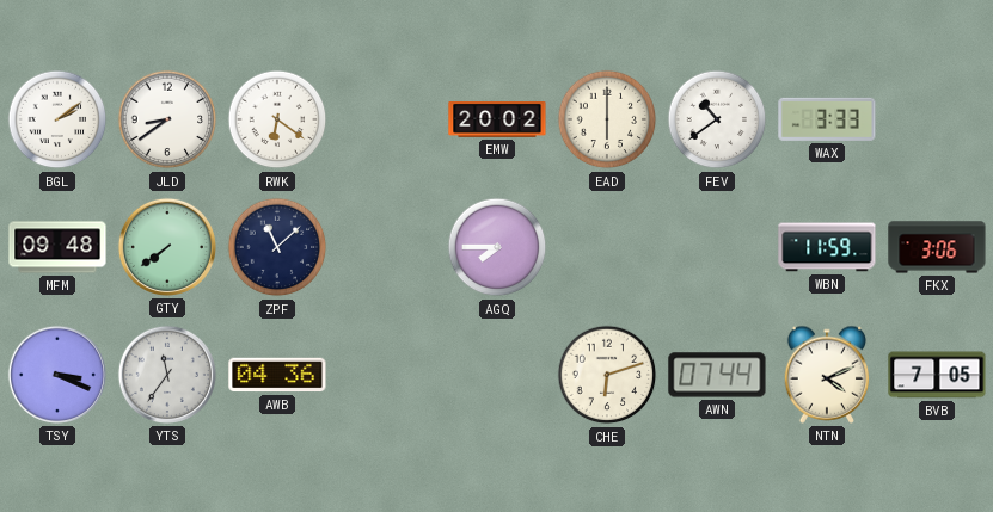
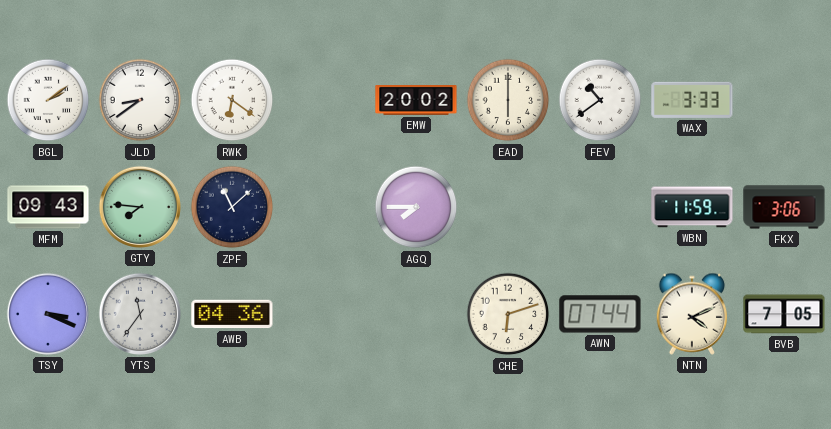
MFM: 09:48 -> 09:43
GTY: 7:39 -> 7:46
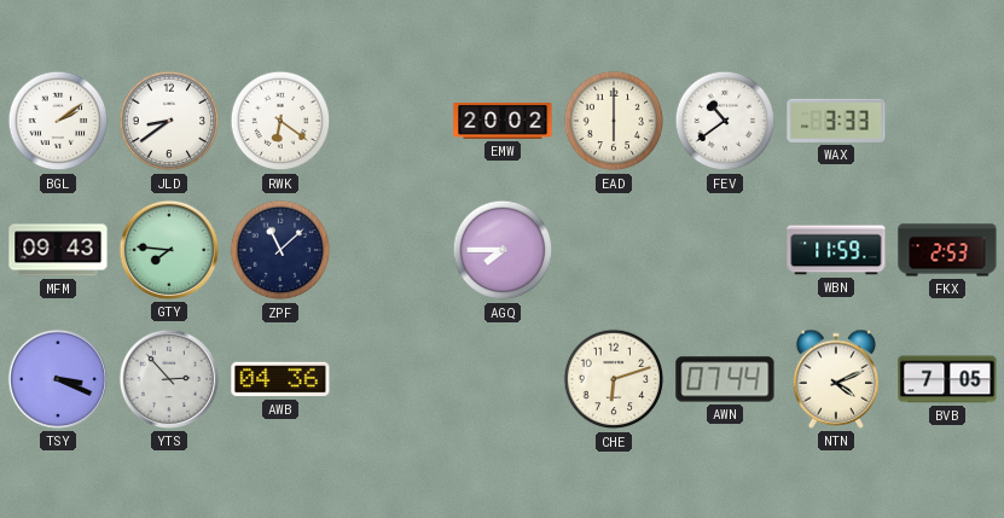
FKX: 3:06 -> 2:53
YTS: 11:36 -> 2:53
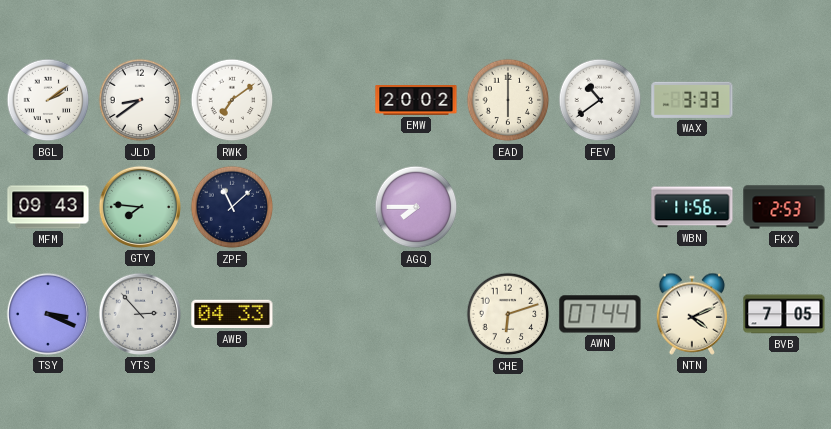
RWK: 6:21 -> 7:09
WBN: 11:59 -> 11:56
AWB: 04:36 -> 04:33
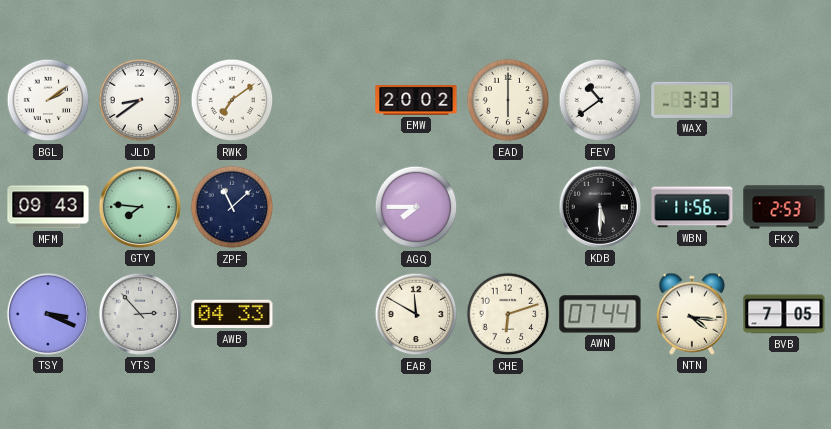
KDB: none -> 5:30
EAB: none -> 11:50
NTN: 4:11 -> 4:16
